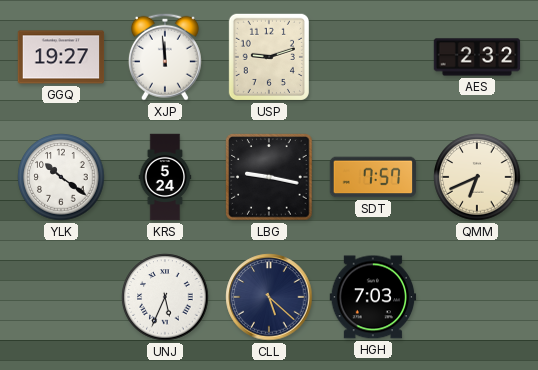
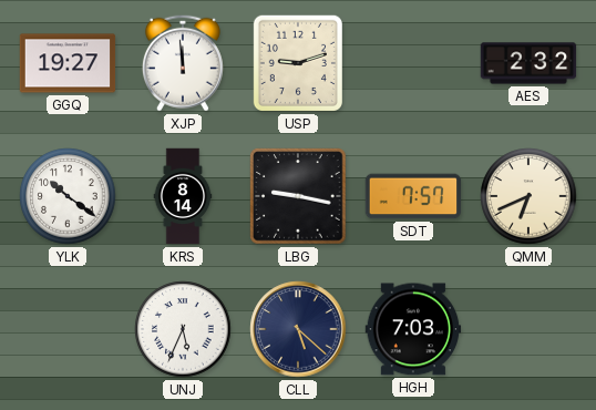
KRS: 5:24 -> 8:14
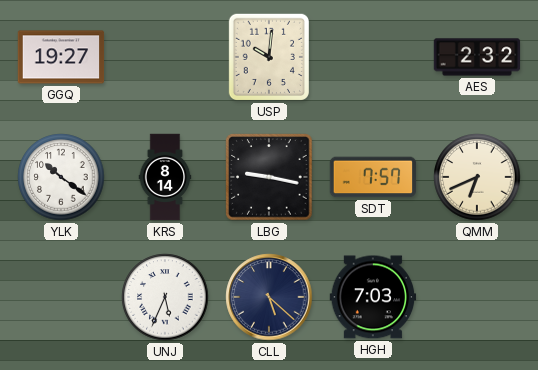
XJP: 11:59 -> none
USP: 9:12 -> 10:01
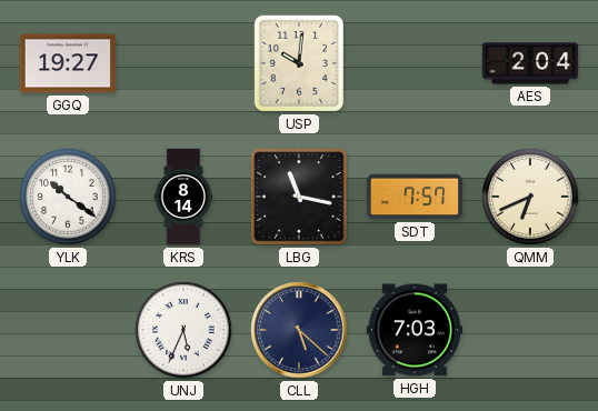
AES: 2:32 -> 2:04
LBG: 9:17 -> 11:17
